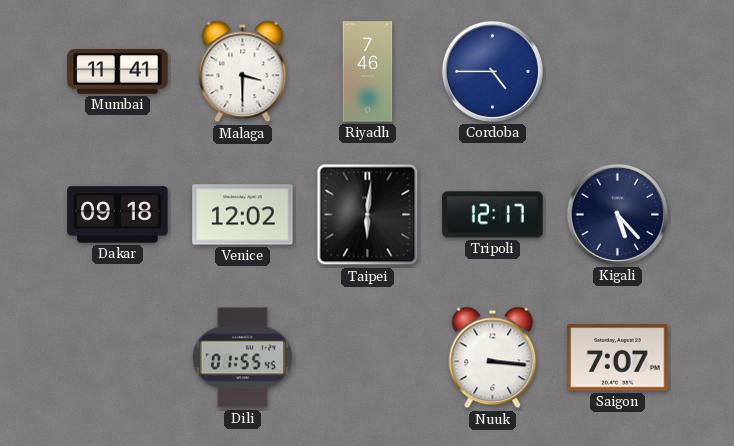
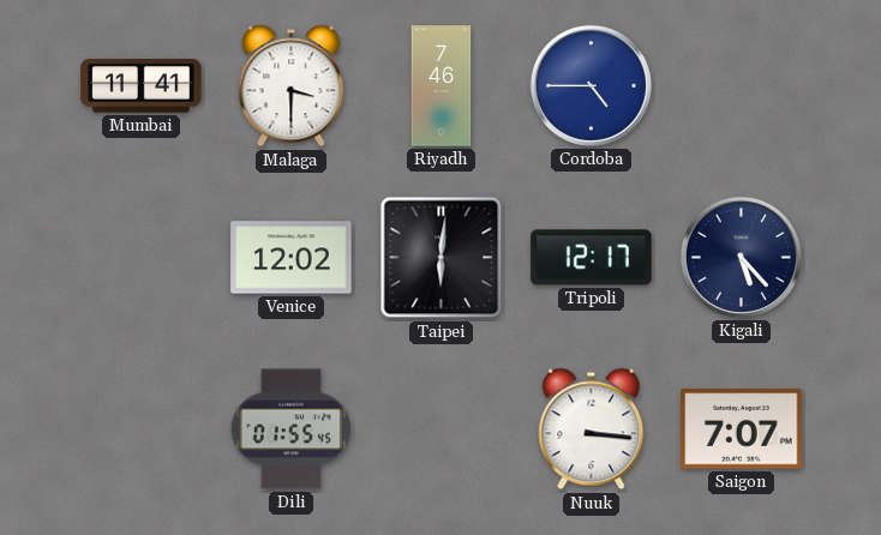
Dakar: 09:18 -> none
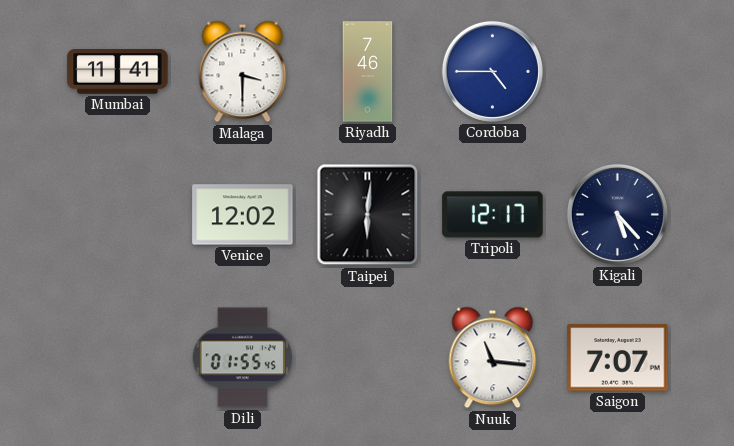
Nuuk: 3:16 -> 11:16
